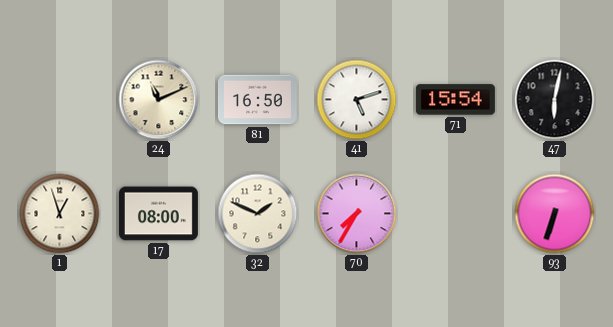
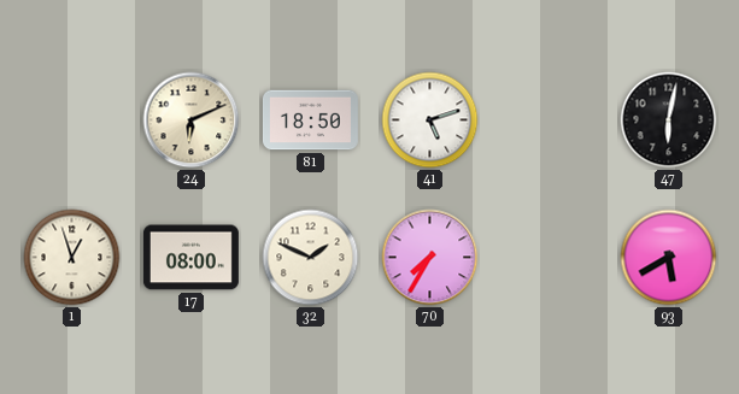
24: 11:11 -> 6:11
81: 16:50 -> 18:50
71: 15:54 -> none
93: 6:33 -> 5:40
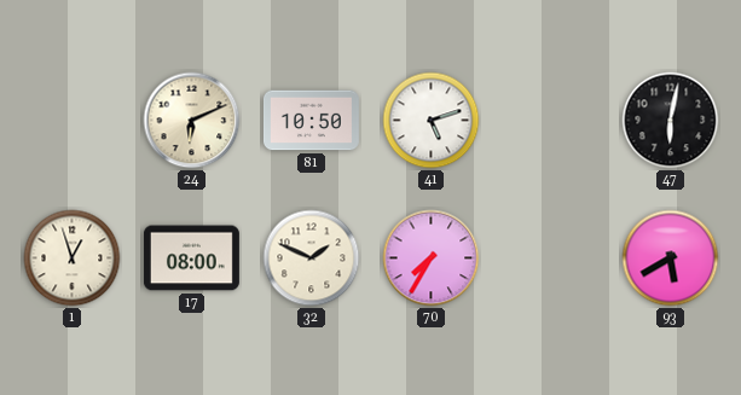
81: 18:50 -> 10:50
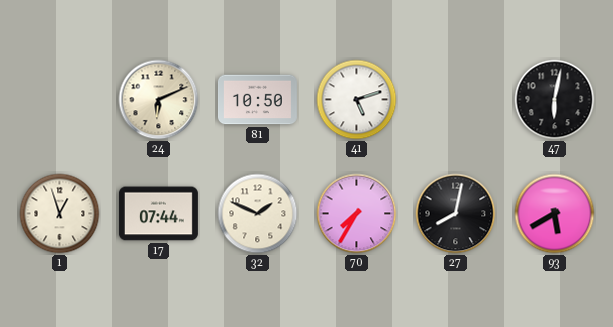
17: 08:00 -> 07:44
27: none -> 8:02
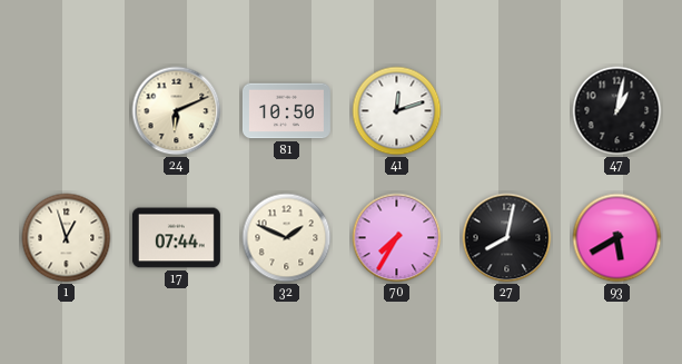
41: 5:12 -> 12:12
47: 6:02 -> 1:02
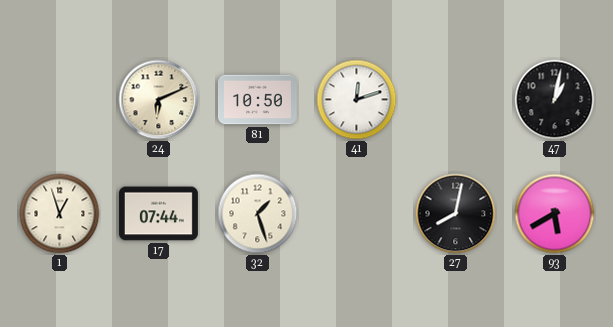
32: 1:49 -> 1:27
70: 7:35 -> none
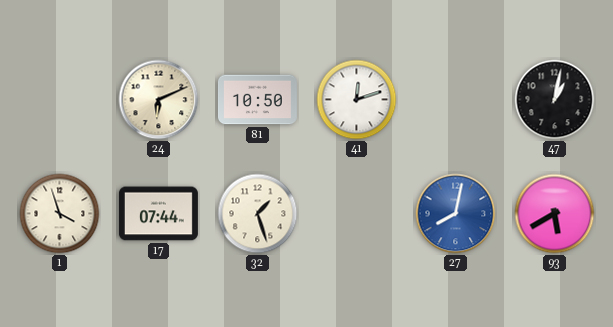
1: 12:57 -> 3:57
27 dial: black -> blue
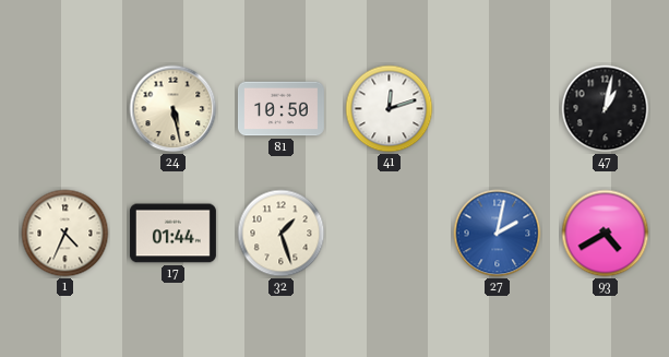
24: 6:11 -> 5:28
1: 3:57 -> 4:34
17: 07:44 -> 01:44
27: 8:02 -> 2:02
93: 5:40 -> 4:40
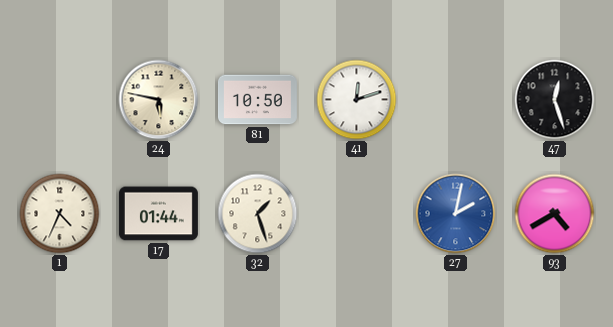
24: 5:28 -> 5:47
47: 1:02 -> 12:27
